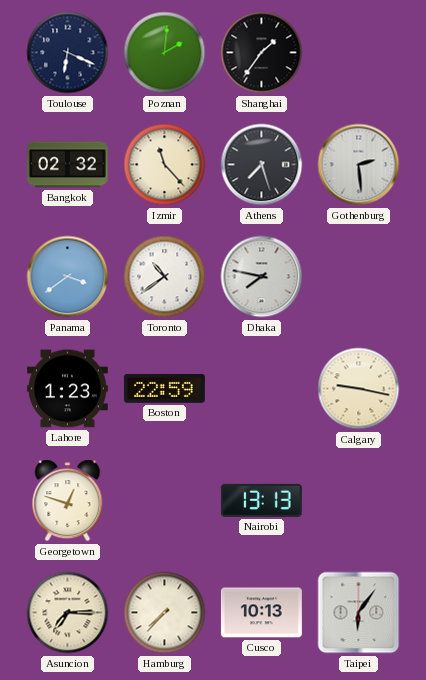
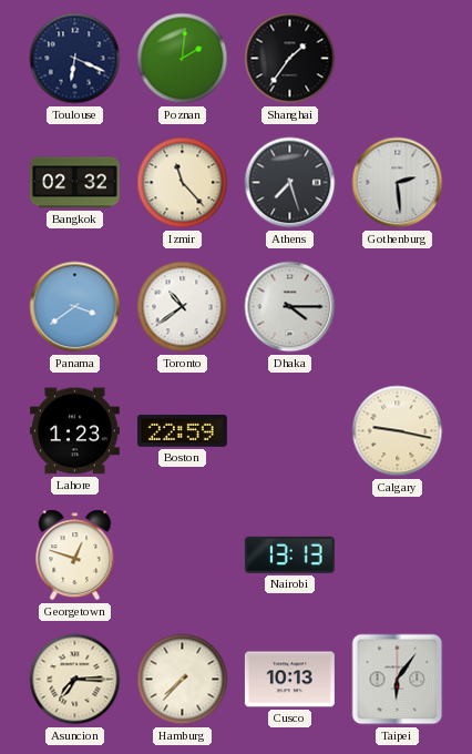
Dhaka: 7:47 -> 4:15
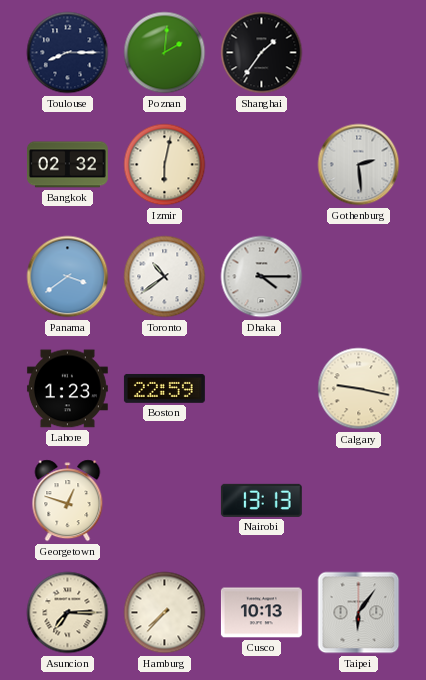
Toulouse: 6:19 -> 8:15
Izmir: 11:23 -> 6:02
Athens: 7:27 -> none
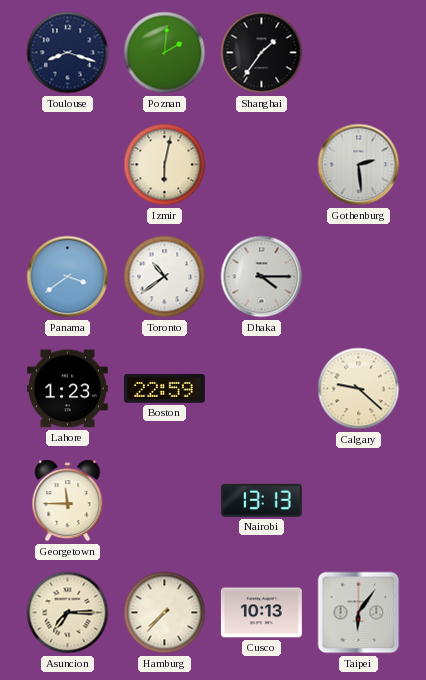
Toulouse: 8:15 -> 8:18
Bangkok: 02:32 -> none
Calgary: 9:17 -> 9:22
Georgetown: 12:48 -> 11:45
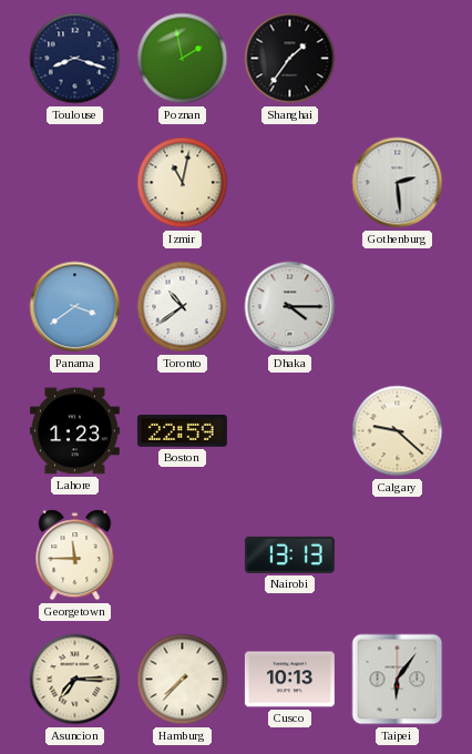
Poznan: 2:01 -> 1:58
Izmir: 6:02 -> 11:02
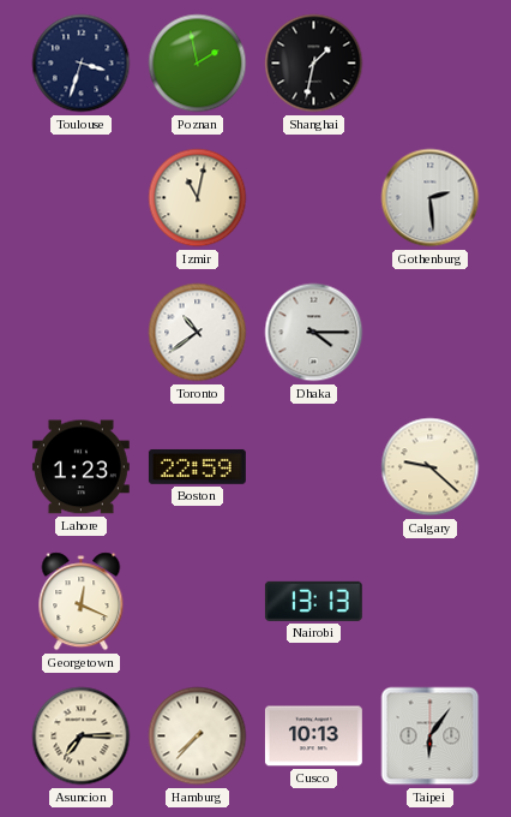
Toulouse: 8:18 -> 3:33
Shanghai: 1:36 -> 1:32
Panama: 3:39 -> none
Georgetown: 11:45 -> 12:19
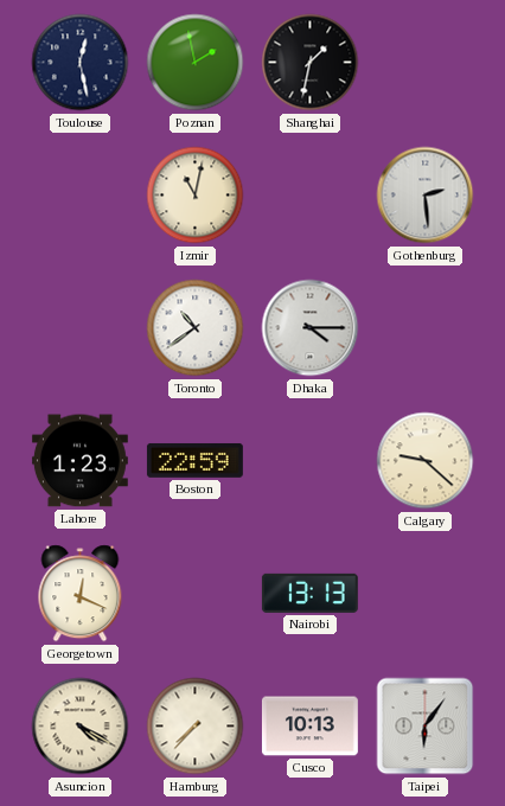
Toulouse: 3:33 -> 12:28
Asuncion: 7:15 -> 4:20
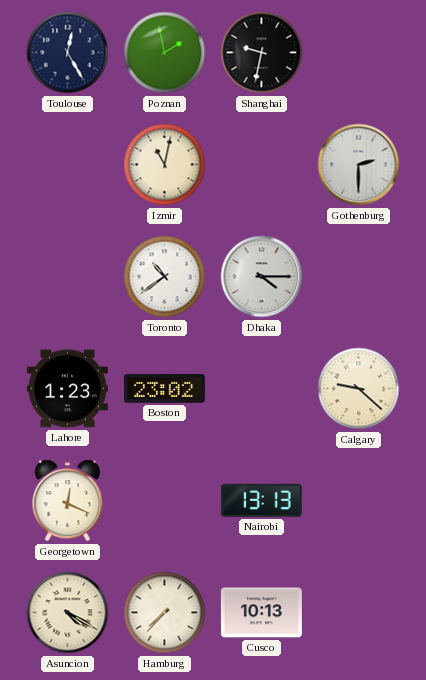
Toulouse: 12:28 -> 12:25
Shanghai: 1:32 -> 9:32
Gothenburg: 2:29 -> 2:30
Boston: 22:59 -> 23:02
Taipei: 6:06 -> none
